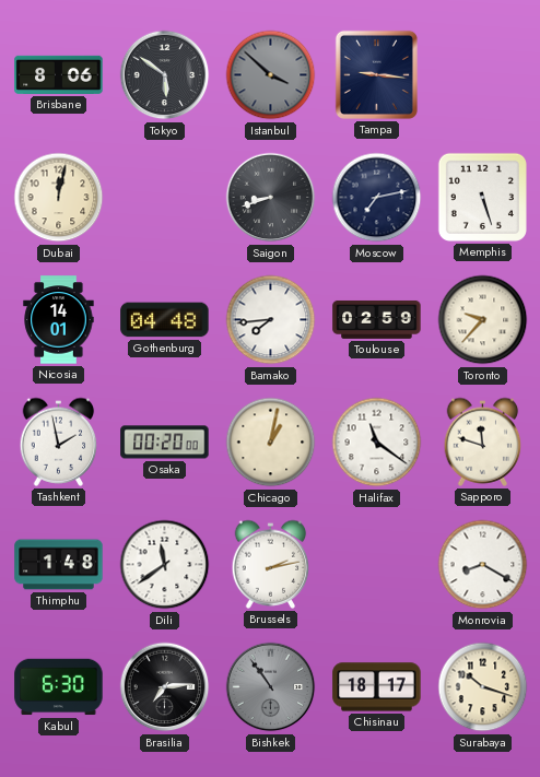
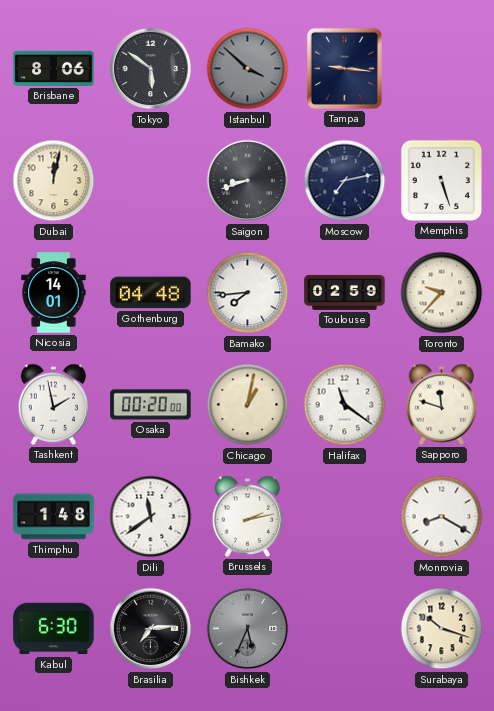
Bishkek: 10:54 -> 5:34
Chisinau: 18:17 -> none
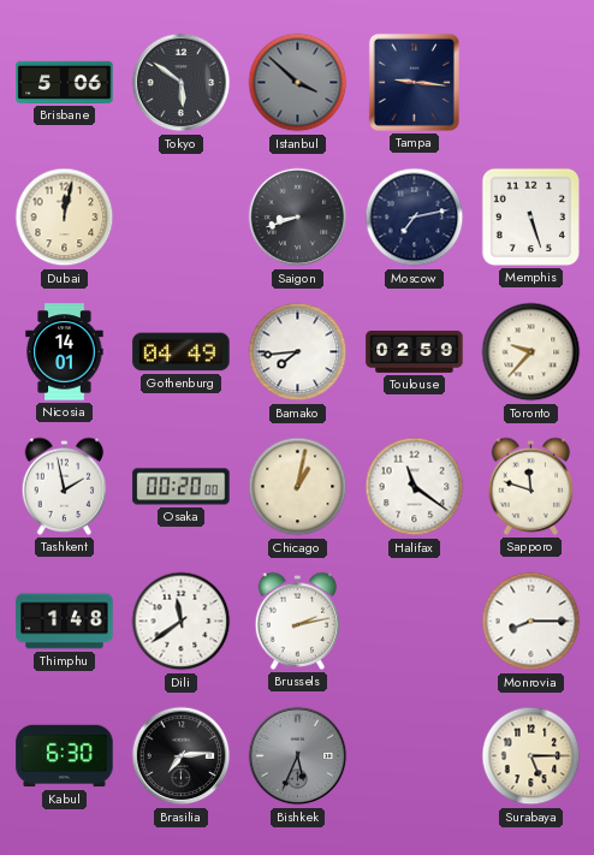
Brisbane: 8:06 -> 5:06
Gothenburg: 04:48 -> 04:49
Monrovia: 8:20 -> 8:15
Surabaya: 10:18 -> 5:15
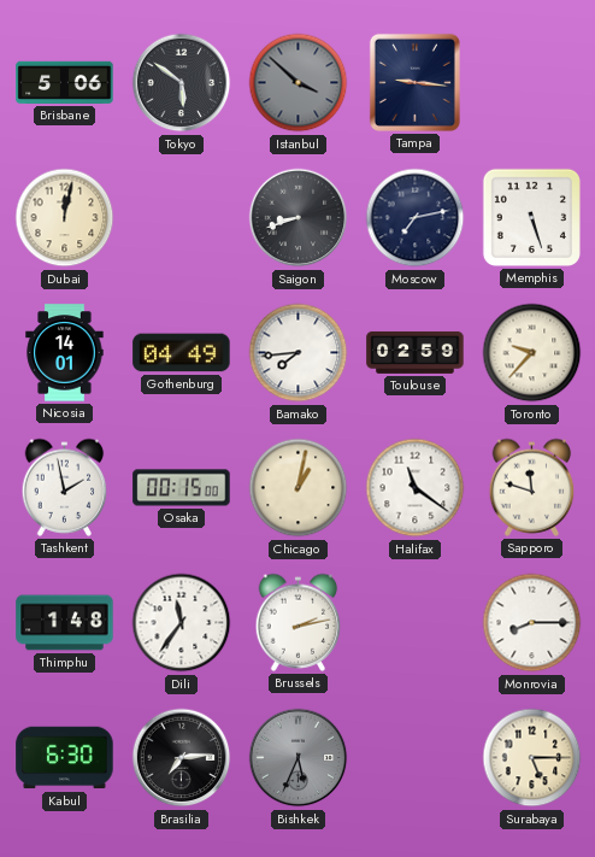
Osaka: 00:20 -> 00:15
Dili: 11:39 -> 11:36
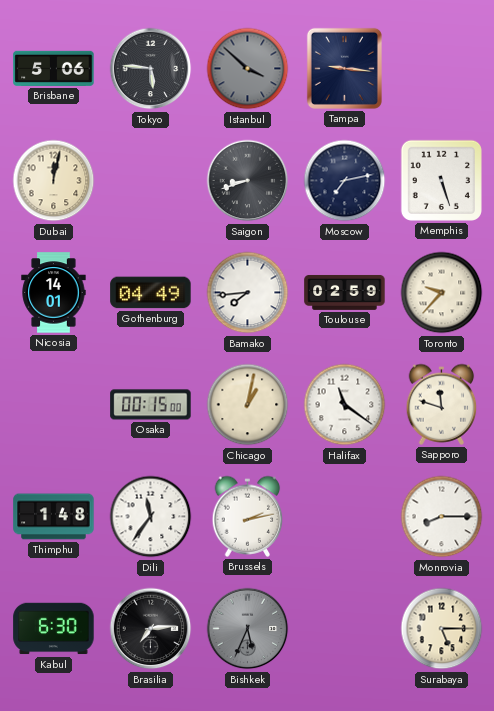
Tokyo: 5:51 -> 5:46
Tashkent: 1:58 -> none
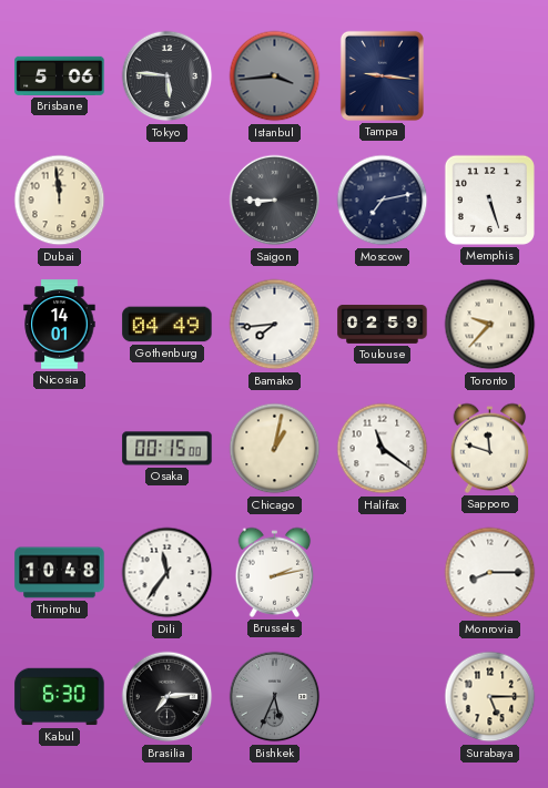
Istanbul: 3:52 -> 3:44
Dubai: 12:02 -> 11:59
Saigon: 8:42 -> 8:45
Thimphu: 1:48 -> 10:48
